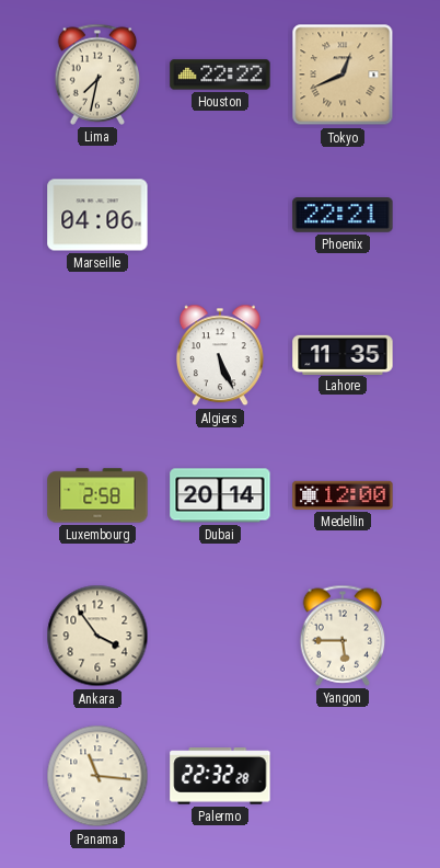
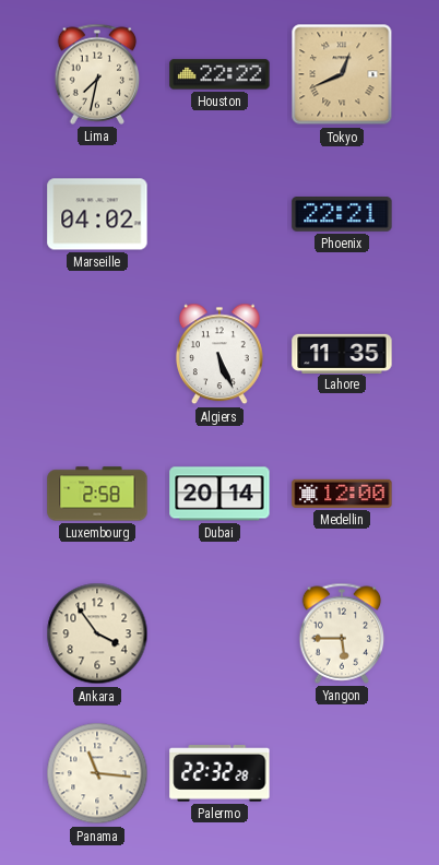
Marseille: 04:06 -> 04:02
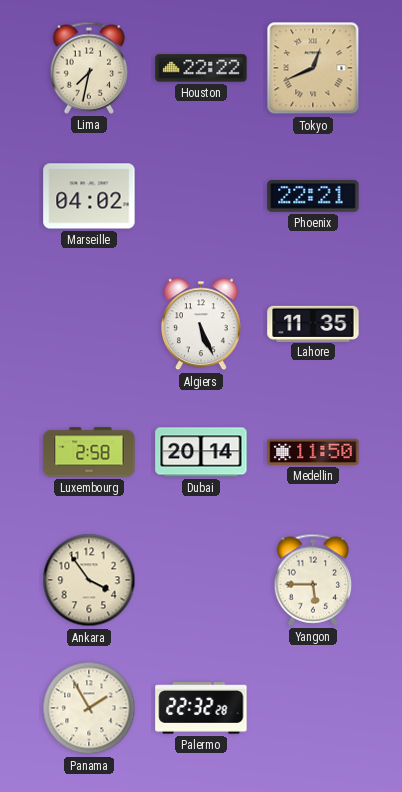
Medellin: 12:00 -> 11:50
Panama: 11:16 -> 1:55
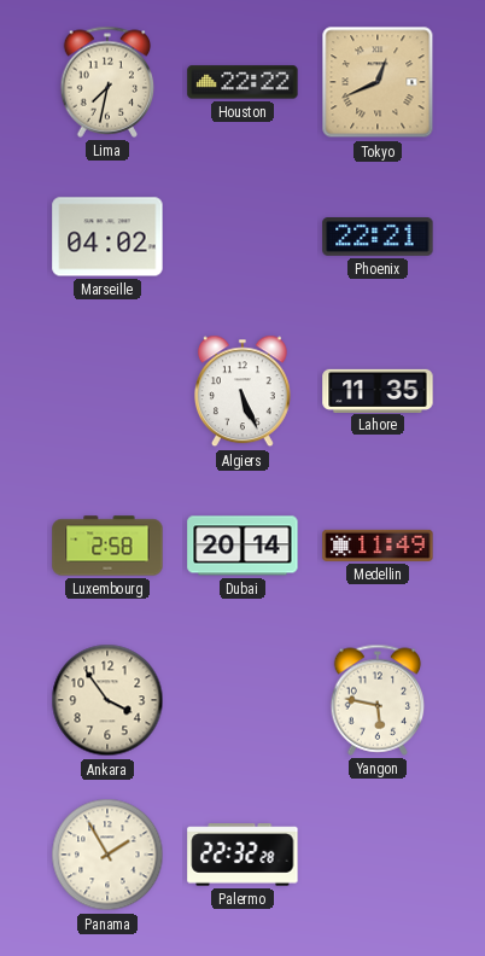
Medellin: 11:50 -> 11:49
Yangon: 5:45 -> 5:47
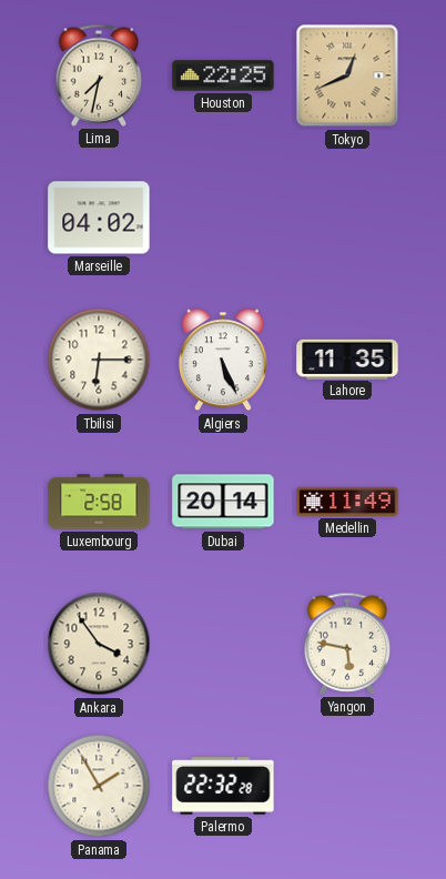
Houston: 22:22 -> 22:25
Phoenix: 22:21 -> none
Tbilisi: none -> 6:15
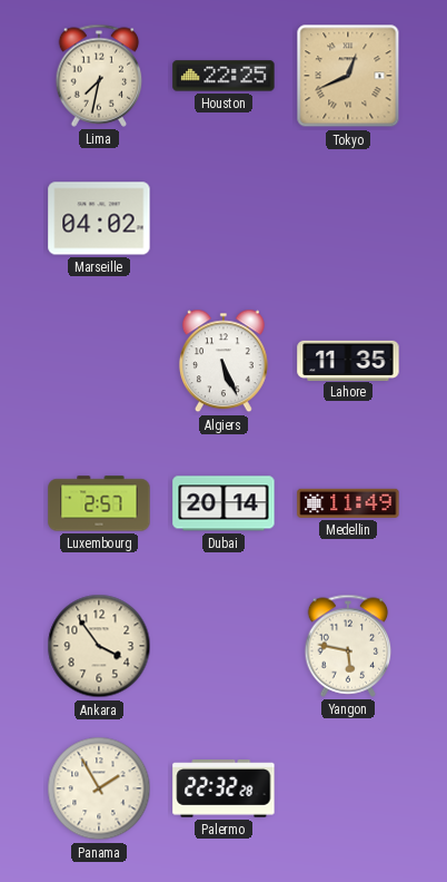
Tbilisi: 6:15 -> none
Luxembourg: 2:58 -> 2:57
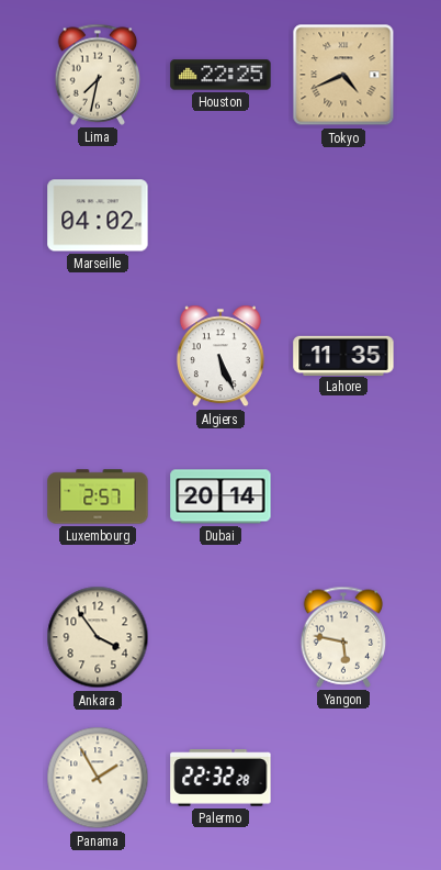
Tokyo: 12:41 -> 4:41
Medellin: 11:49 -> none
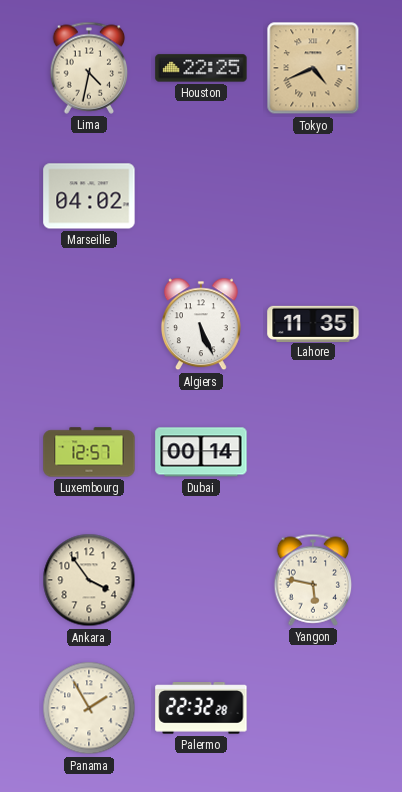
Lima: 7:32 -> 4:32
Luxembourg: 2:57 -> 12:57
Dubai: 20:14 -> 00:14
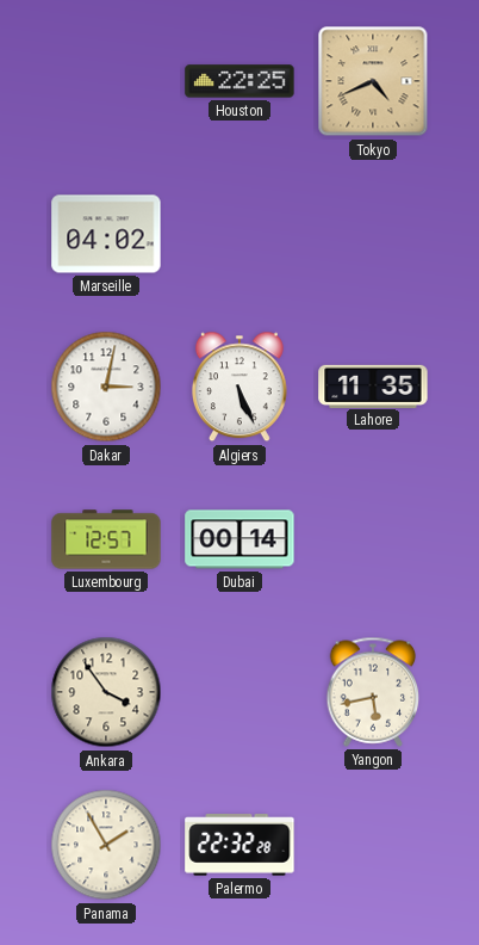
Lima: 4:32 -> none
Dakar: none -> 3:02
Yangon: 5:47 -> 5:43
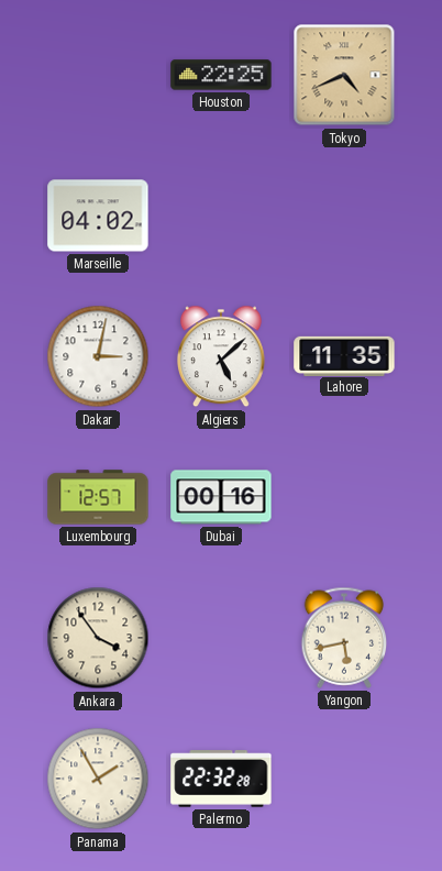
Algiers: 5:26 -> 5:08
Dubai: 00:14 -> 00:16
